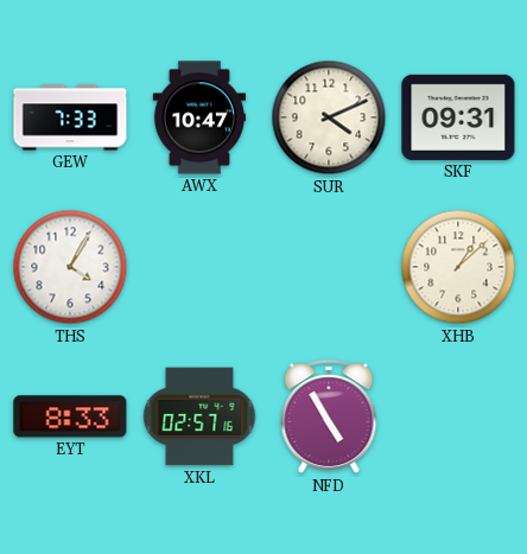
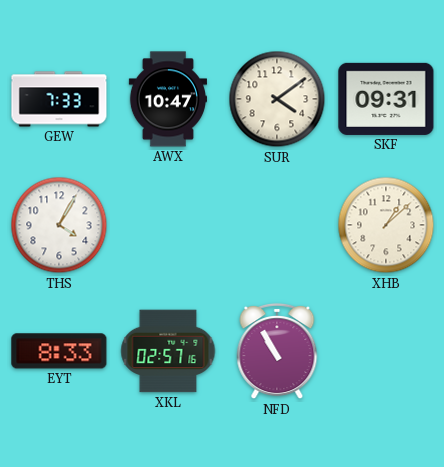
SUR: 4:11 -> 4:09
NFD: 4:55 -> 10:55
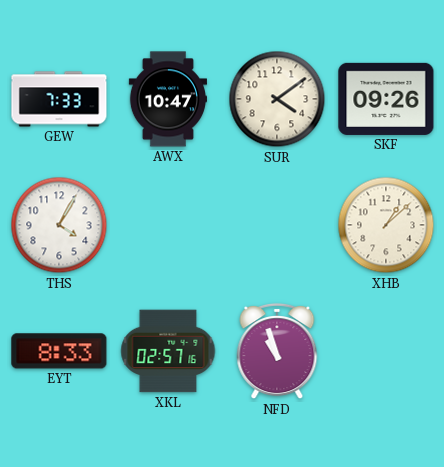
SKF: 09:31 -> 09:26
NFD: 10:55 -> 10:57
